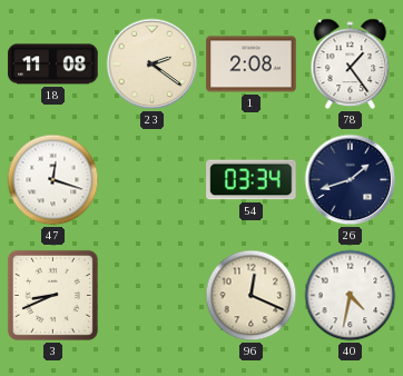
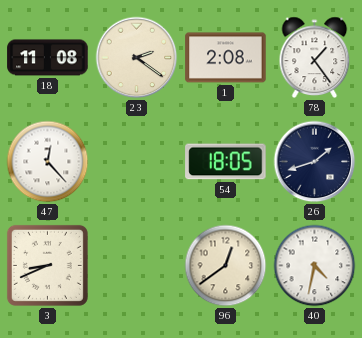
47: 12:18 -> 12:23
54: 03:34 -> 18:05
96: 12:19 -> 12:39
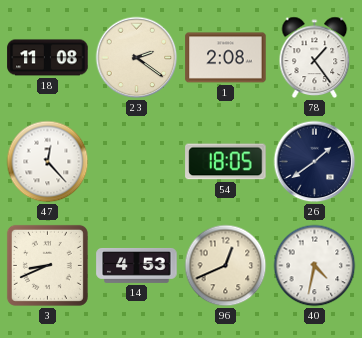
26: 1:42 -> 1:39
14: none -> 4:53
96: 12:39 -> 12:41
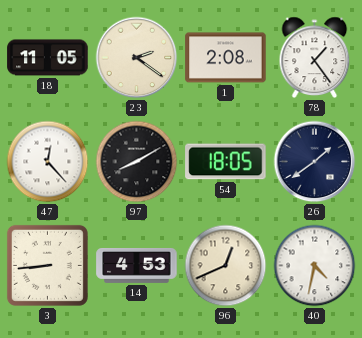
18: 11:08 -> 11:05
97: none -> 8:10
3: 8:41 -> 8:44
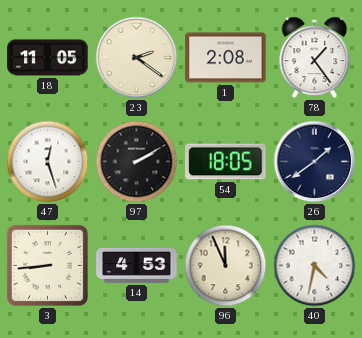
47: 12:23 -> 12:27
97: 8:10 -> 2:10
96: 12:41 -> 11:56
